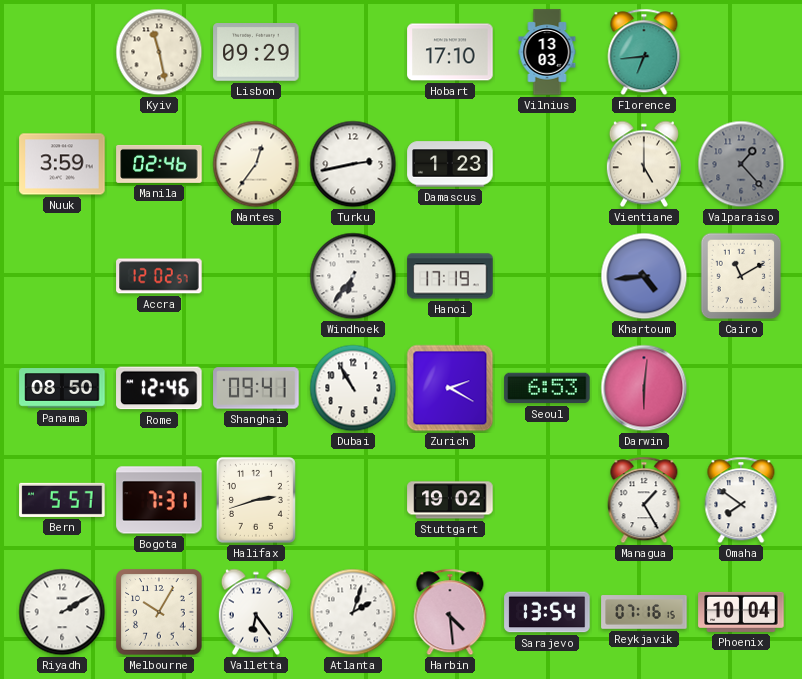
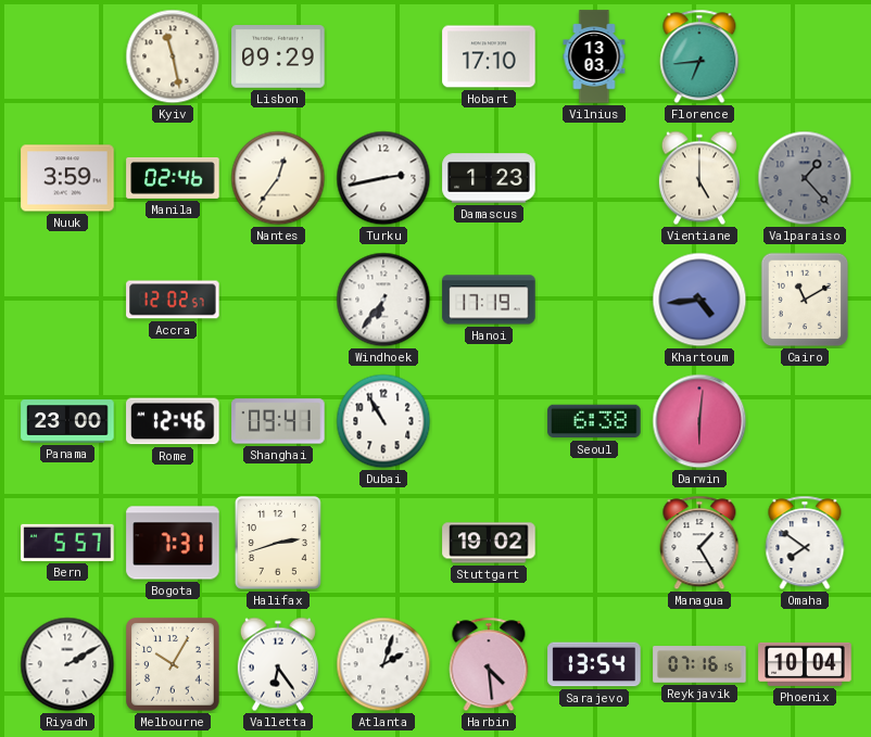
Panama: 08:50 -> 23:00
Zurich: 2:20 -> none
Seoul: 6:53 -> 6:38
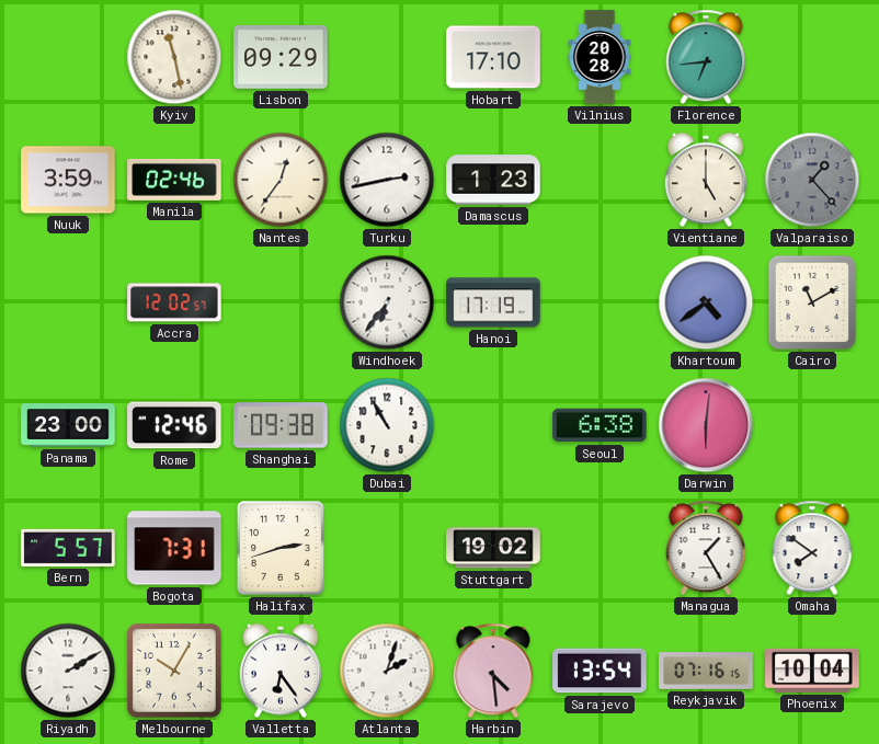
Vilnius: 13:03 -> 20:28
Khartoum: 4:44 -> 4:39
Shanghai: 09:41 -> 09:38
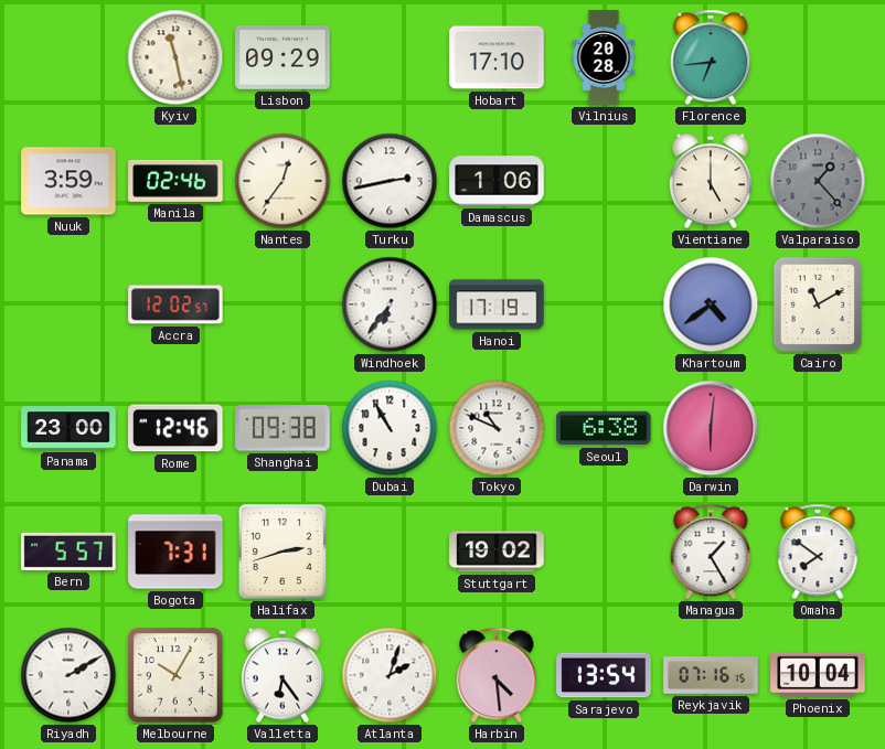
Damascus: 1:23 -> 1:06
Tokyo: none -> 10:49
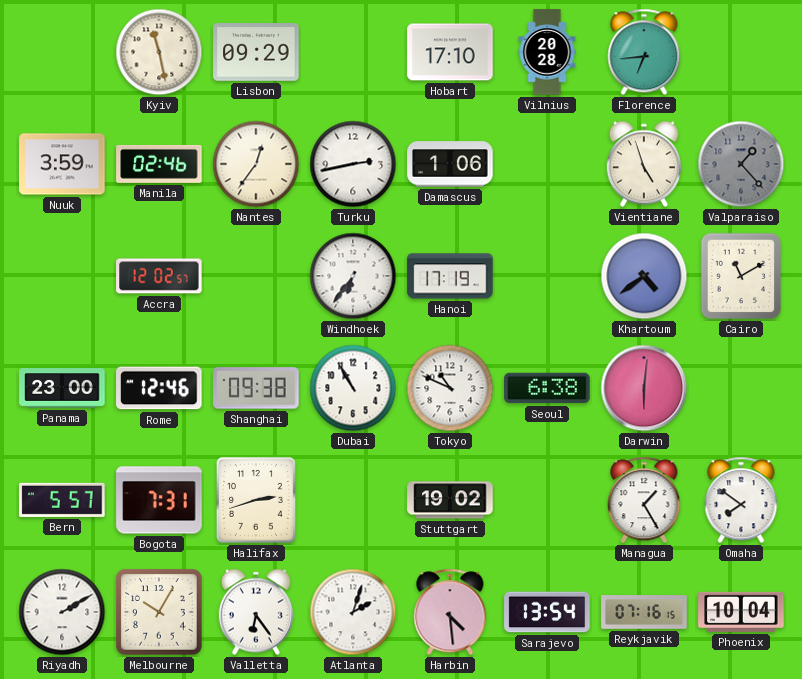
Vientiane: 5:00 -> 4:57
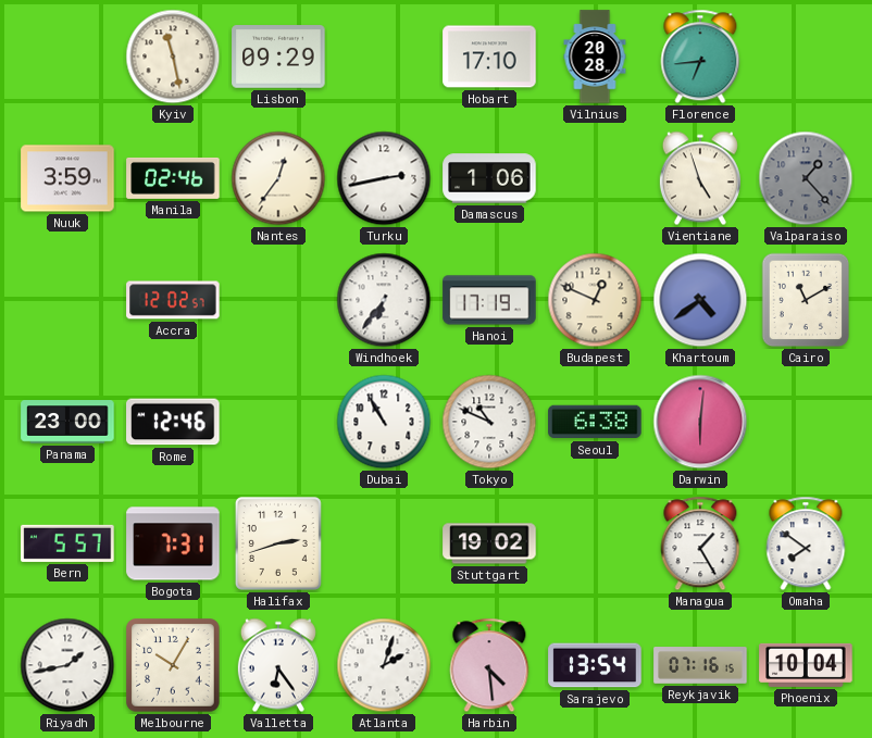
Budapest: none -> 12:49
Shanghai: 09:38 -> none
Riyadh: 2:10 -> 1:43
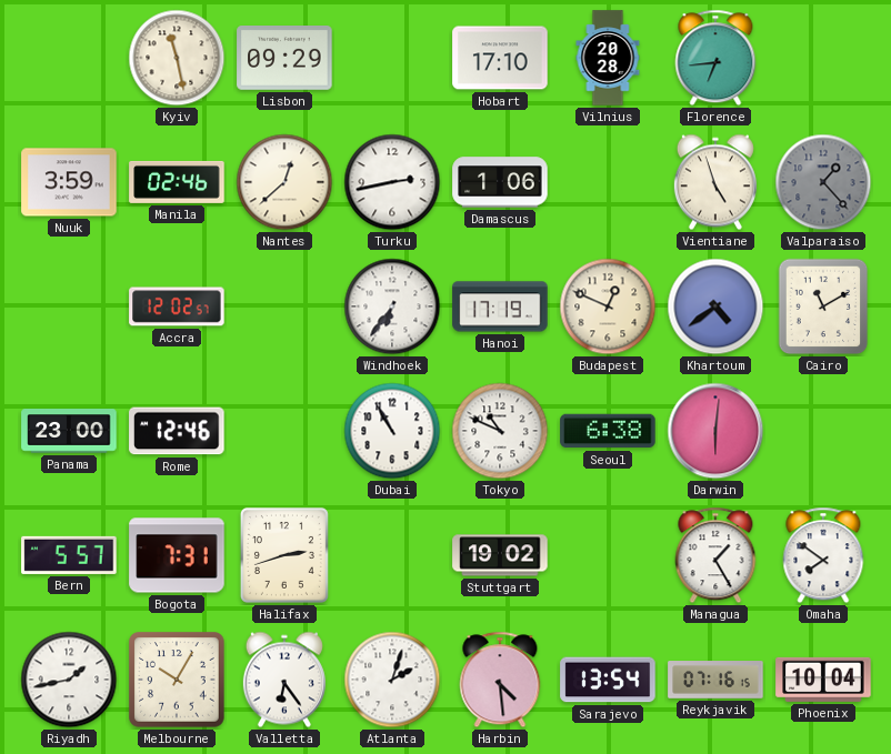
Nantes: 12:36 -> 12:38
